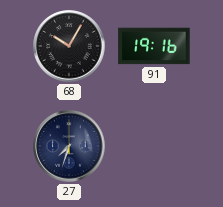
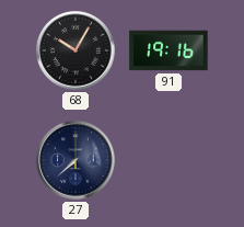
27: 7:33 -> 7:38
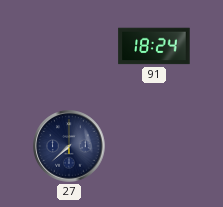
68: 10:05 -> none
91: 19:16 -> 18:24
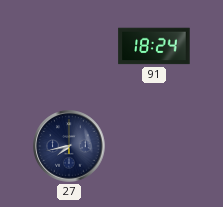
27: 7:38 -> 7:43
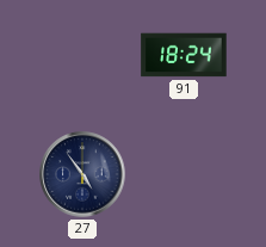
27: 7:43 -> 4:54
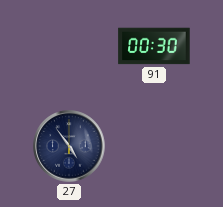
91: 18:24 -> 00:30
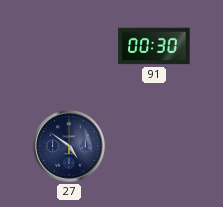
27: 4:54 -> 4:51
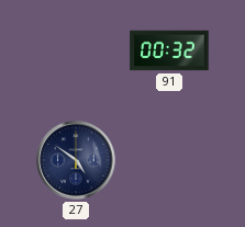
91: 00:30 -> 00:32
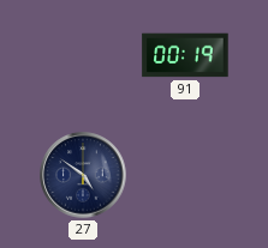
91: 00:32 -> 00:19
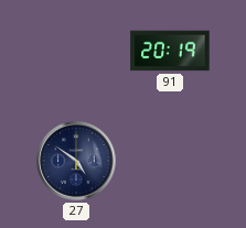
91: 00:19 -> 20:19
